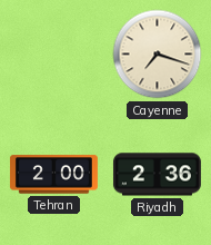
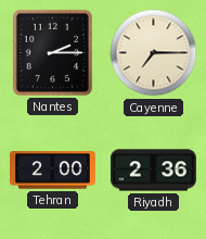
Nantes: none -> 2:15
Cayenne: 7:18 -> 7:15
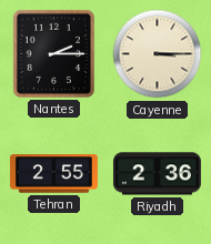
Cayenne: 7:15 -> 3:15
Tehran: 2:00 -> 2:55
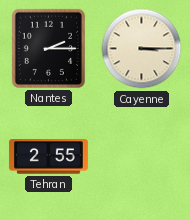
Riyadh: 2:36 -> none
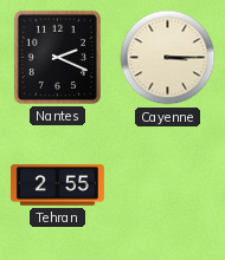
Nantes: 2:15 -> 2:19
